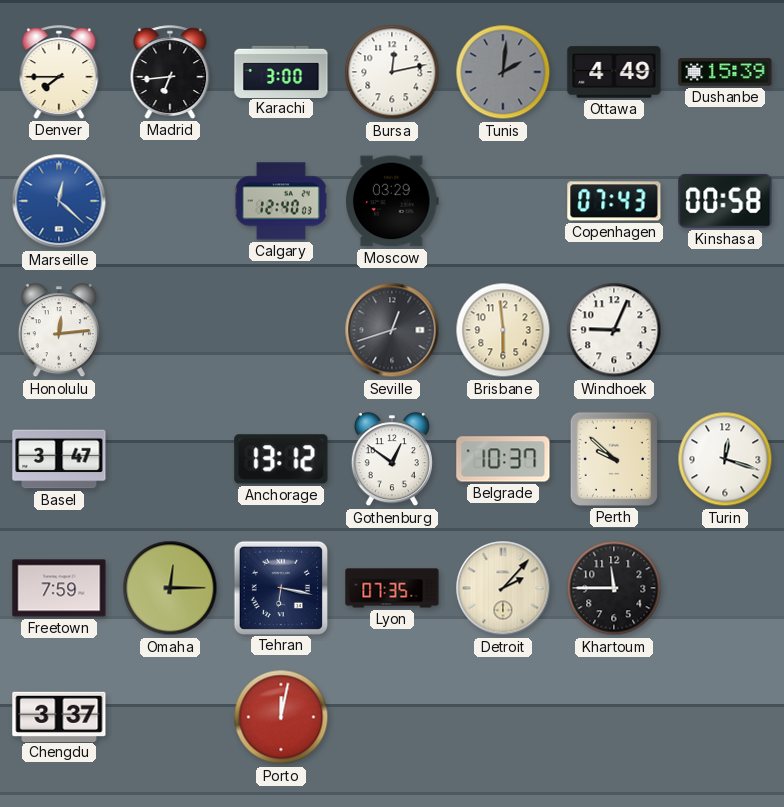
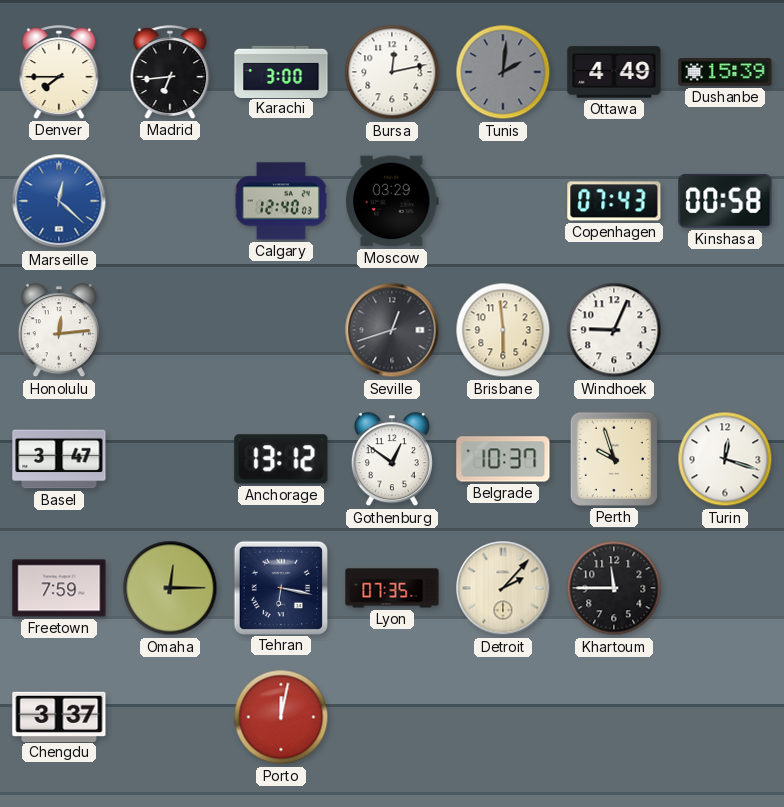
Perth: 9:52 -> 9:57
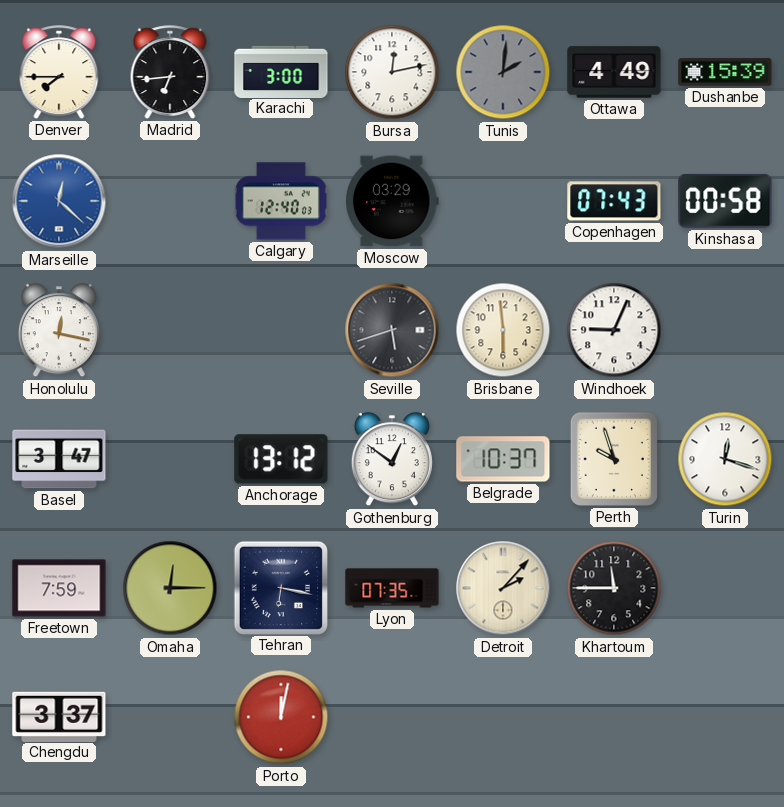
Honolulu: 12:14 -> 12:17
Seville: 12:42 -> 5:42
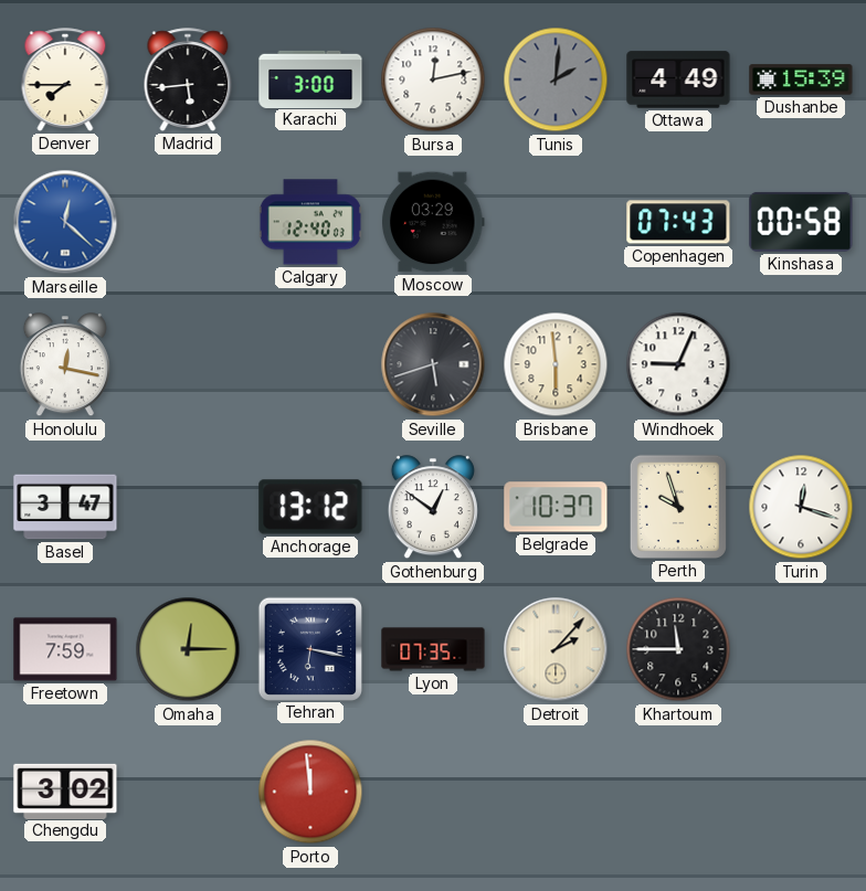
Madrid: 6:44 -> 5:44
Chengdu: 3:37 -> 3:02
Porto: 12:02 -> 11:59
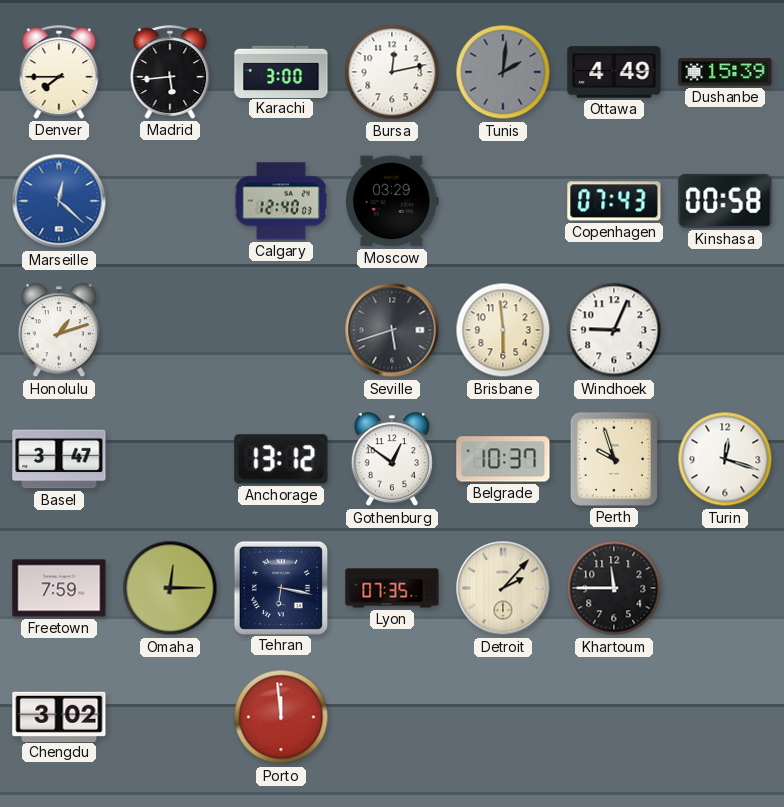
Honolulu: 12:17 -> 1:12
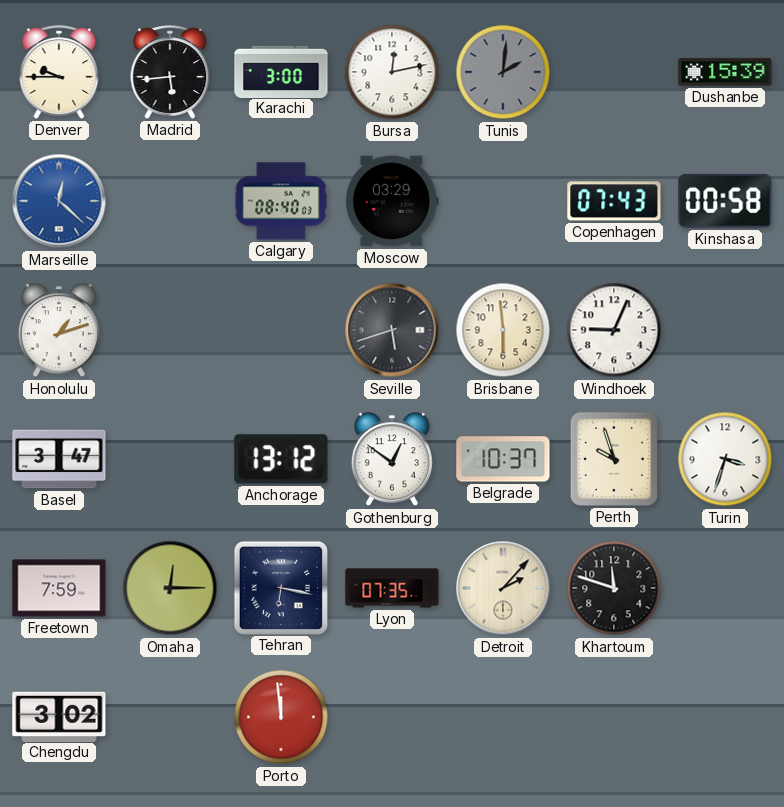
Denver: 7:45 -> 9:45
Ottawa: 4:49 -> none
Calgary: 12:40 -> 08:40
Turin: 12:18 -> 3:33
Khartoum: 11:45 -> 11:48
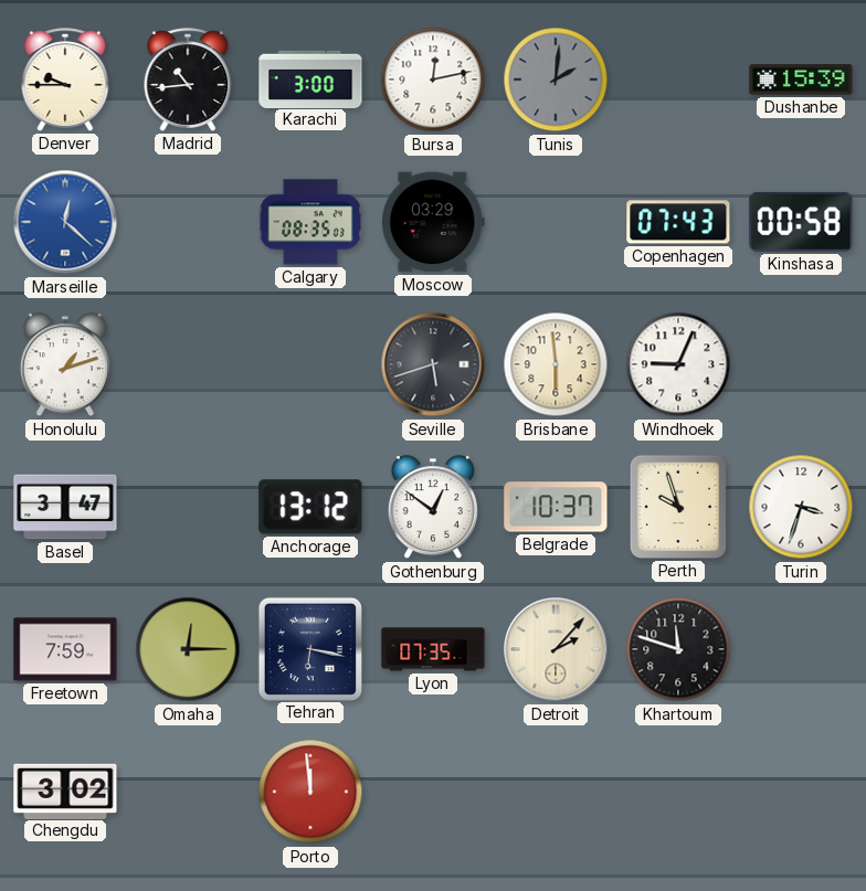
Madrid: 5:44 -> 10:44
Calgary: 08:40 -> 08:35
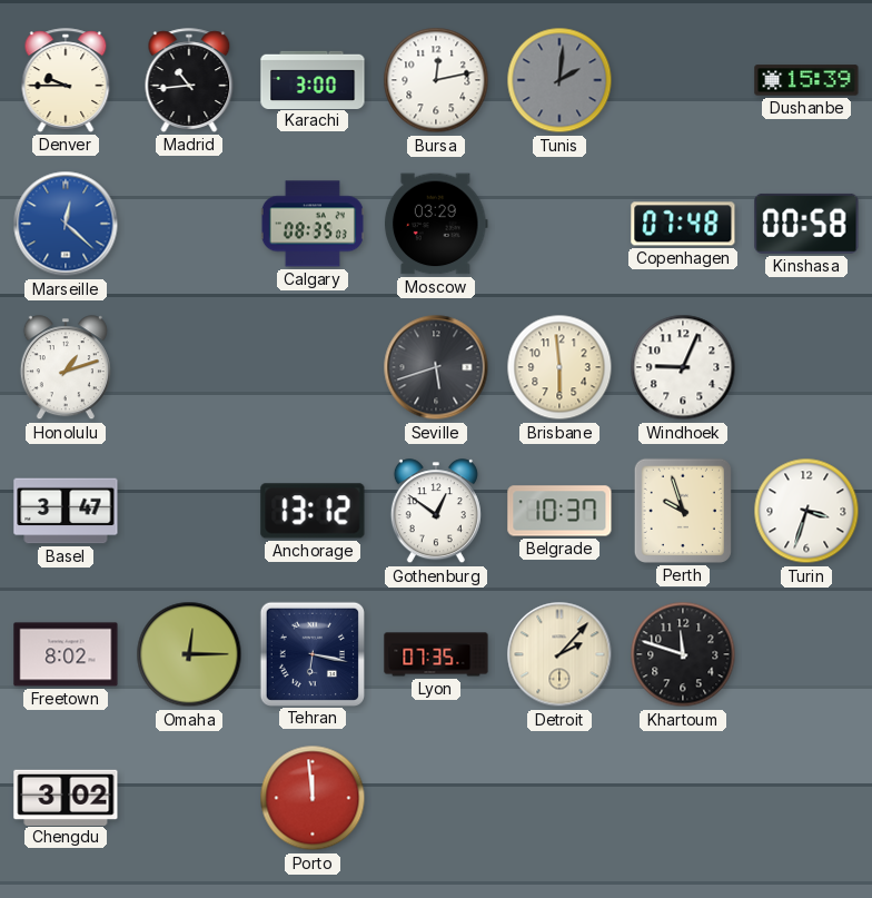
Copenhagen: 07:43 -> 07:48
Freetown: 7:59 -> 8:02
